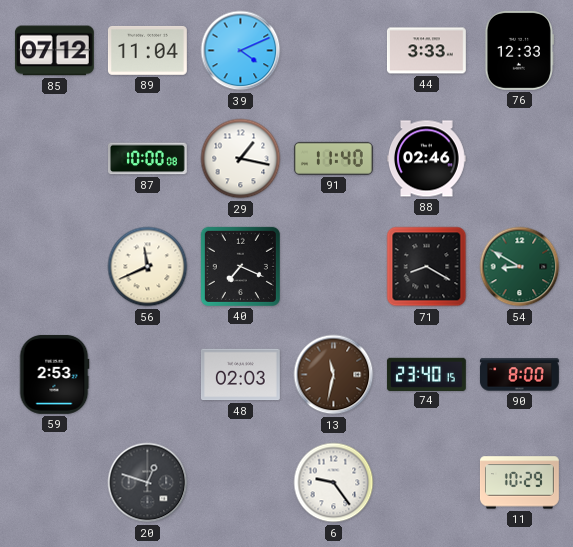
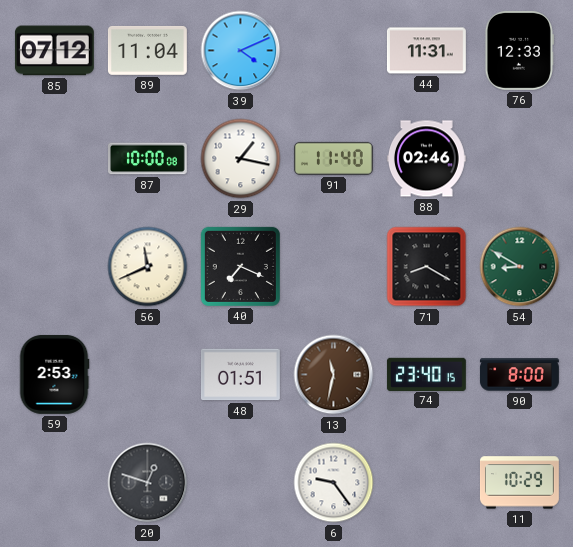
44: 3:33 -> 11:31
48: 02:03 -> 01:51
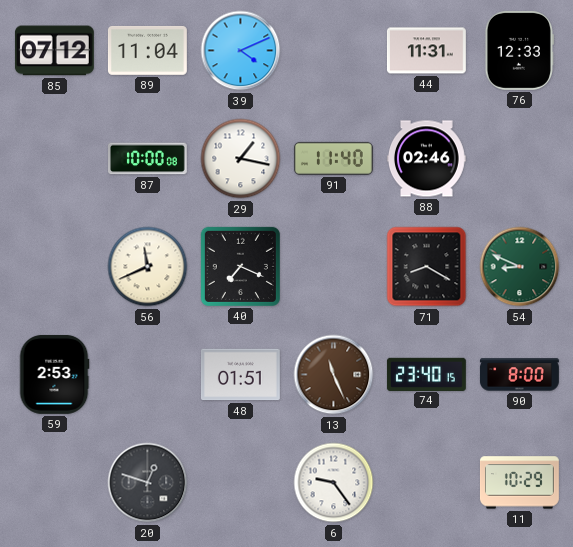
54: 8:50 -> 8:49
13: 11:32 -> 11:26
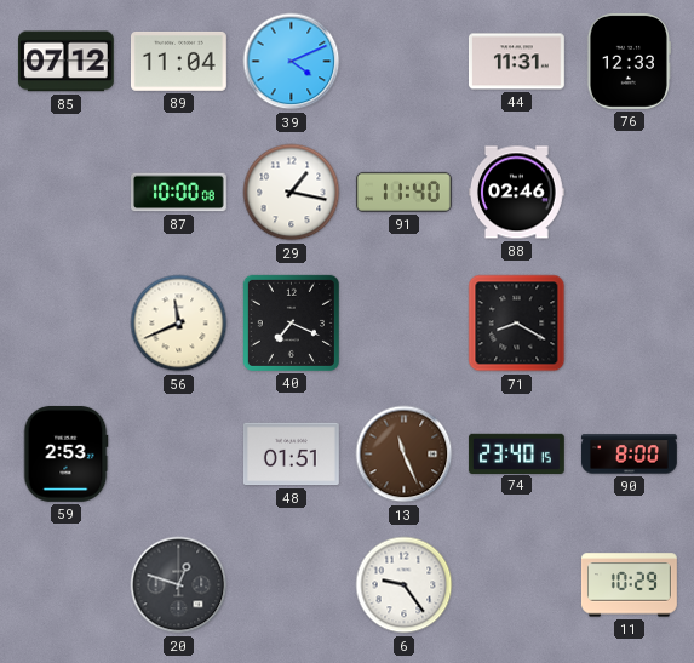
54: 8:49 -> none
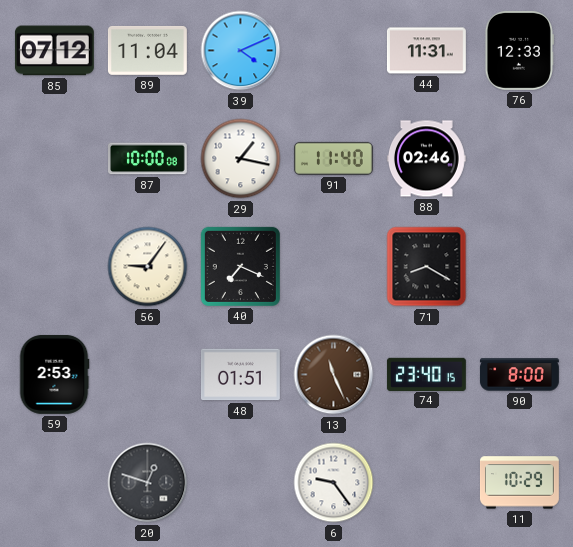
56: 11:41 -> 9:06
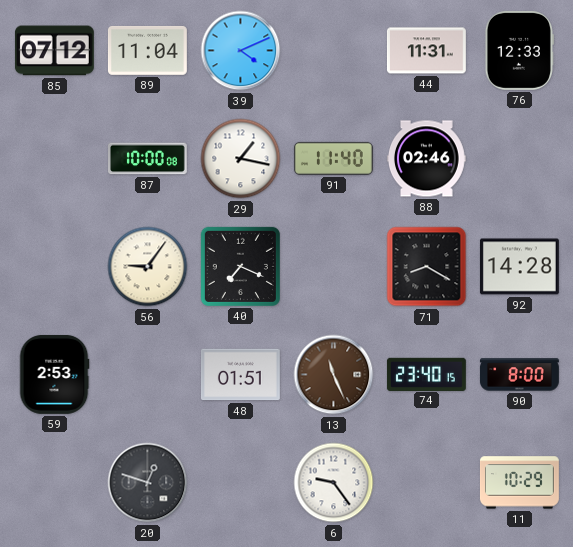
92: none -> 14:28
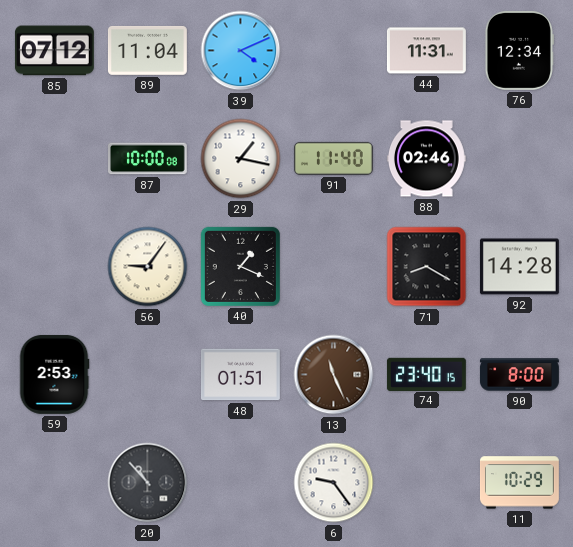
76: 12:33 -> 12:34
40: 7:19 -> 1:19
20: 12:48 -> 10:53
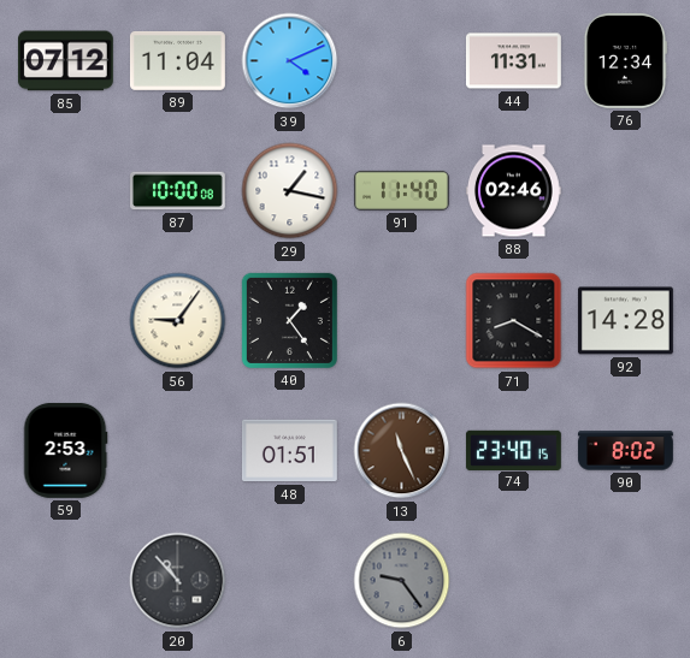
40: 1:19 -> 1:24
90: 8:00 -> 8:02
6 dial: white -> grey
11: 10:29 -> none
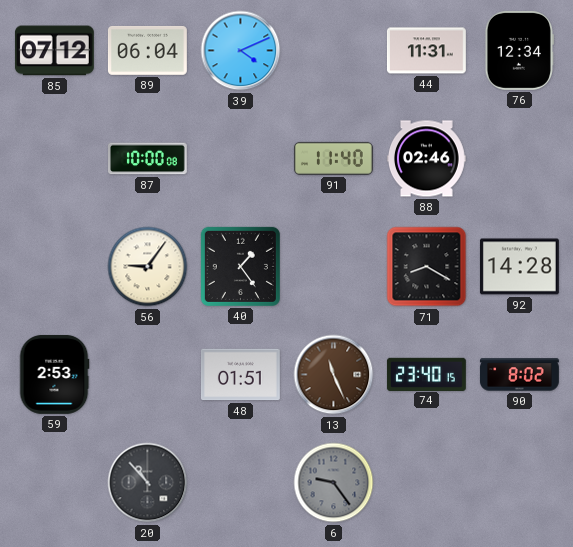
89: 11:04 -> 06:04
29: 1:17 -> none
